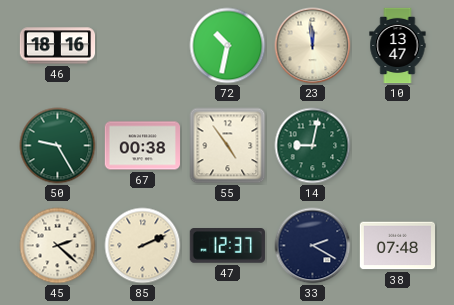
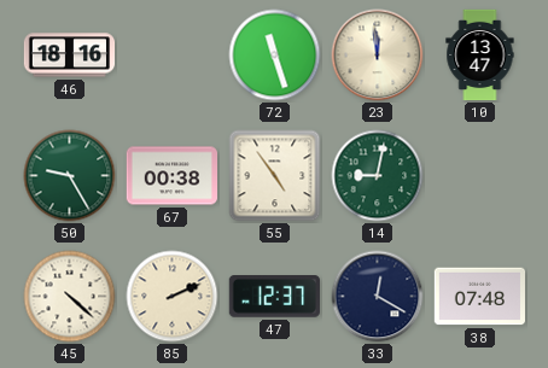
72: 10:32 -> 11:27
45: 2:22 -> 4:22
33: 2:20 -> 12:20
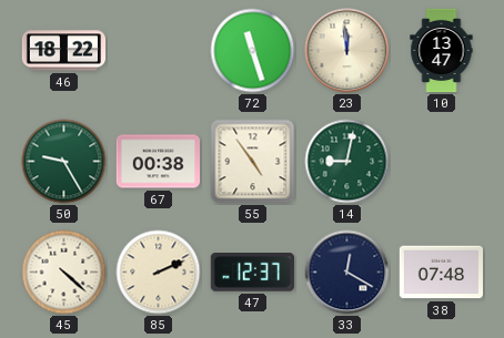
46: 18:16 -> 18:22
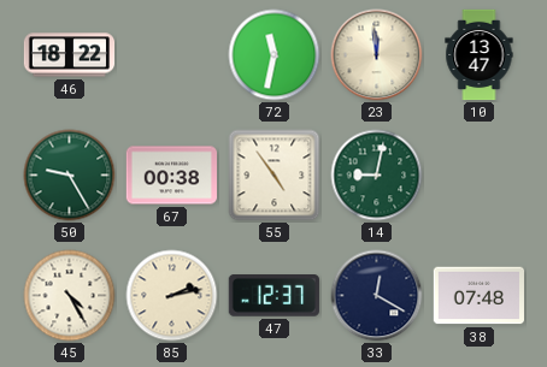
72: 11:27 -> 11:32
45: 4:22 -> 4:25
85: 2:11 -> 2:13
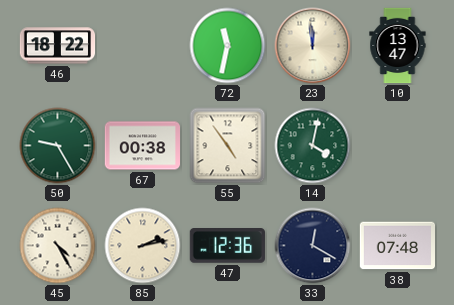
14: 9:02 -> 4:02
47: 12:37 -> 12:36
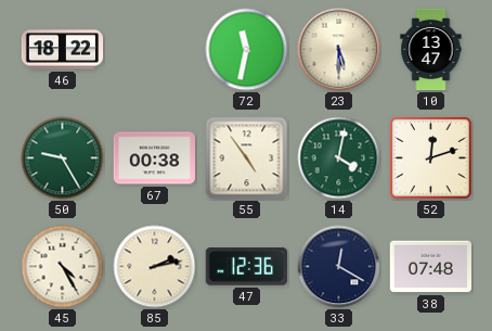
23: 11:59 -> 5:30
52: none -> 12:12
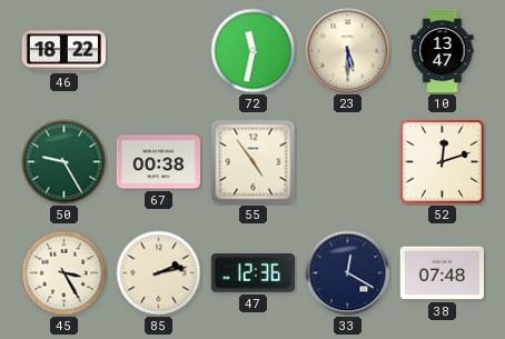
14: 4:02 -> none
45: 4:25 -> 3:25
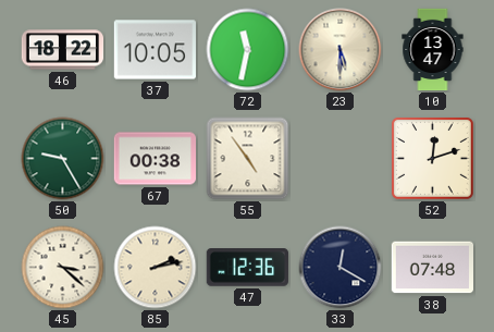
37: none -> 10:05
45: 3:25 -> 3:22
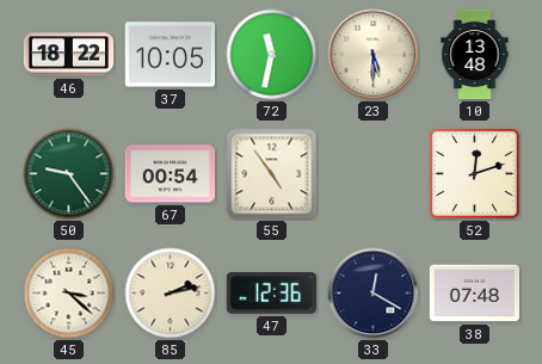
10: 13:47 -> 13:48
50: 9:25 -> 9:24
67: 00:38 -> 00:54
